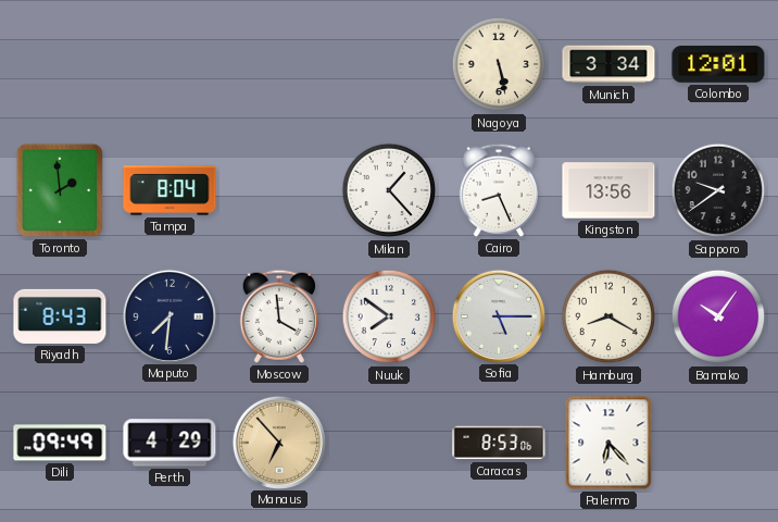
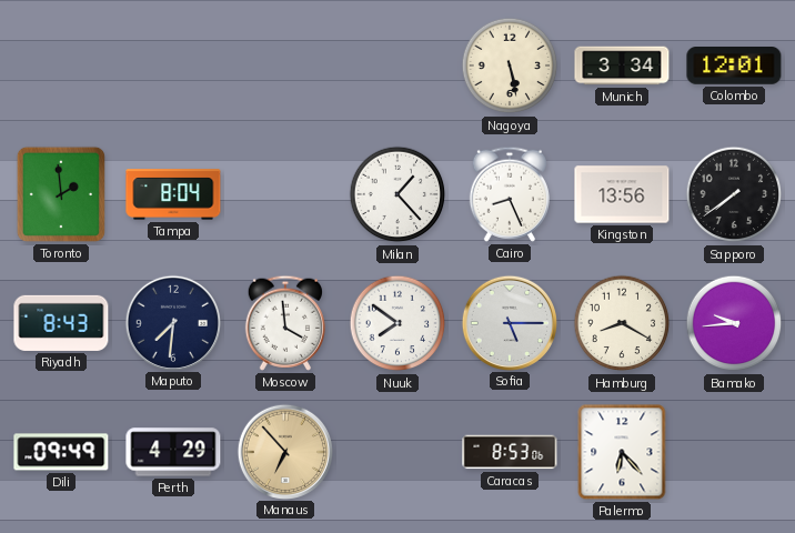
Sapporo: 9:39 -> 7:39
Bamako: 10:06 -> 9:44
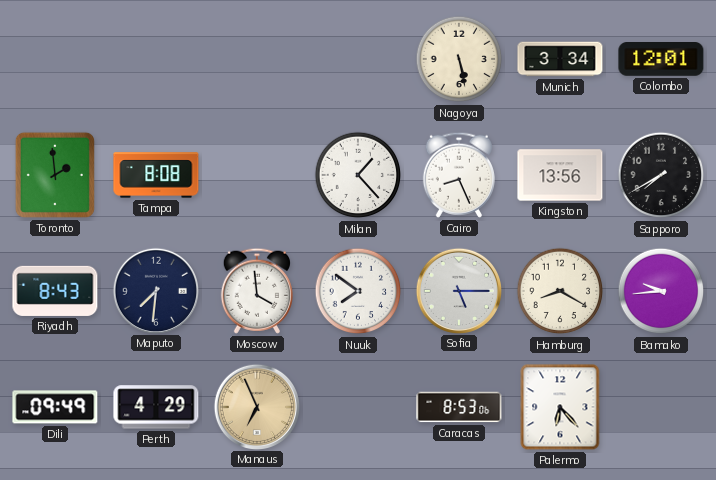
Tampa: 8:04 -> 8:08
Sapporo: 7:39 -> 7:40
Manaus: 6:53 -> 6:56
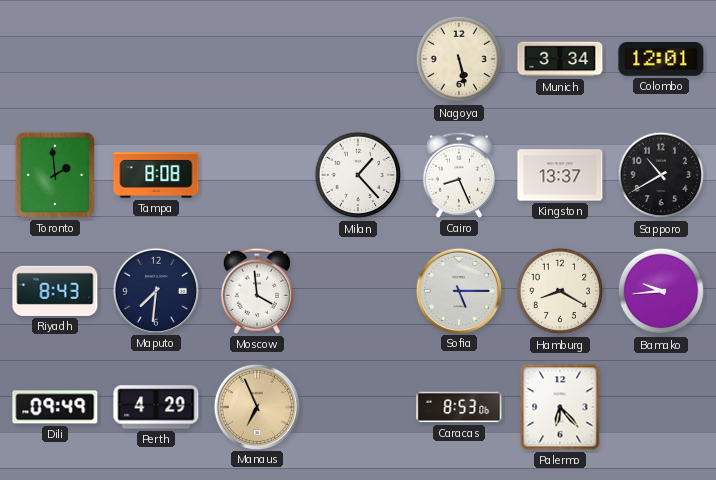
Kingston: 13:56 -> 13:37
Sapporo: 7:40 -> 10:40
Nuuk: 7:51 -> none
